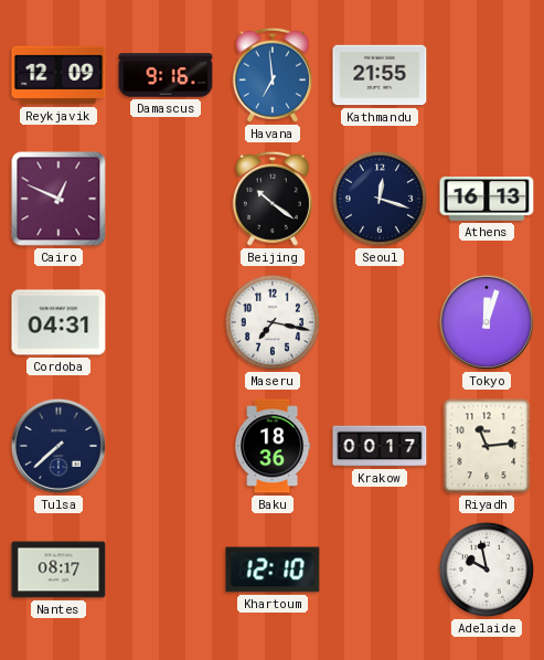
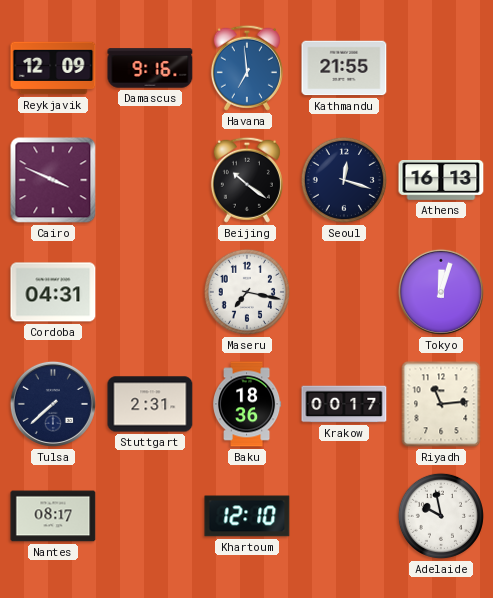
Cairo: 12:49 -> 3:49
Stuttgart: none -> 2:31
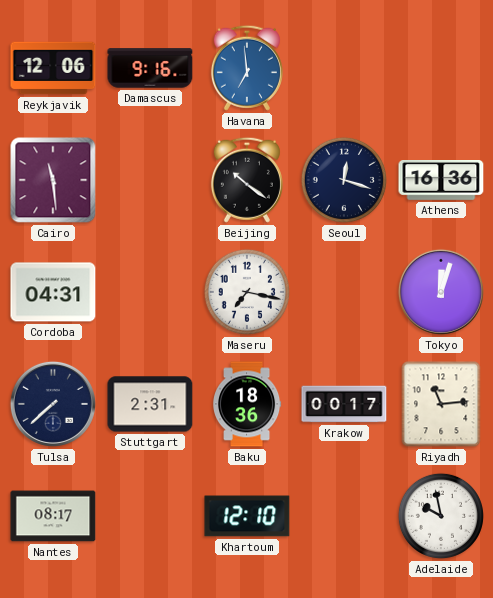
Reykjavik: 12:09 -> 12:06
Kathmandu: 21:55 -> none
Cairo: 3:49 -> 11:29
Athens: 16:13 -> 16:36
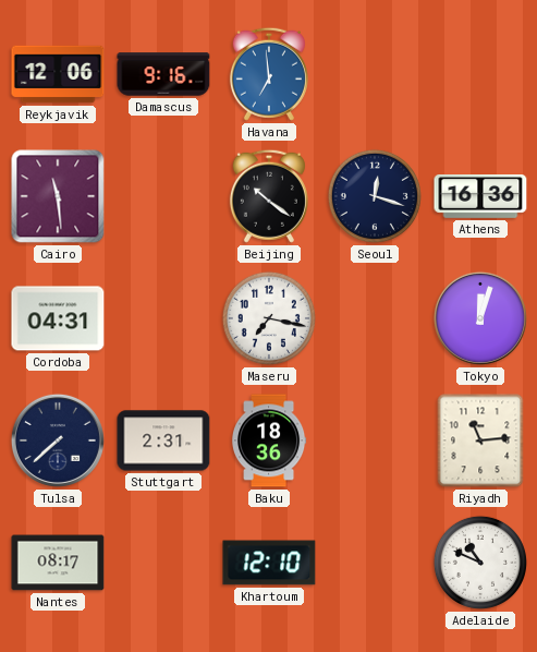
Krakow: 00:17 -> none
Adelaide: 9:58 -> 10:49
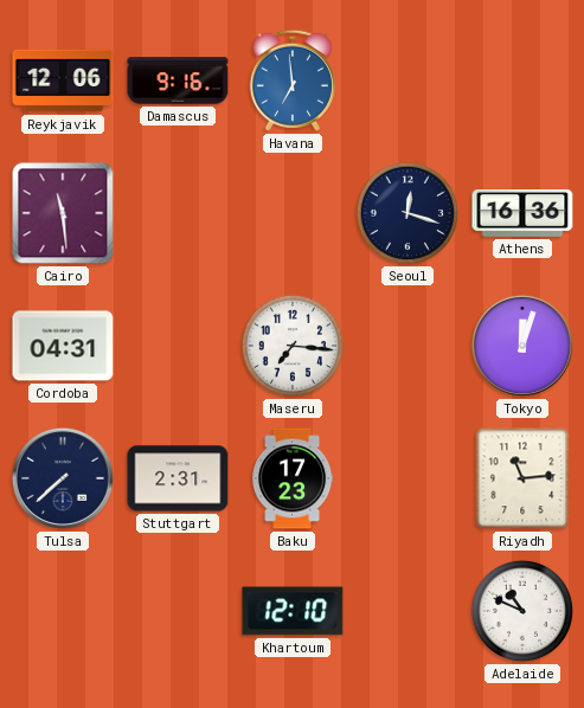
Beijing: 10:21 -> none
Maseru: 7:17 -> 7:16
Baku: 18:36 -> 17:23
Nantes: 08:17 -> none
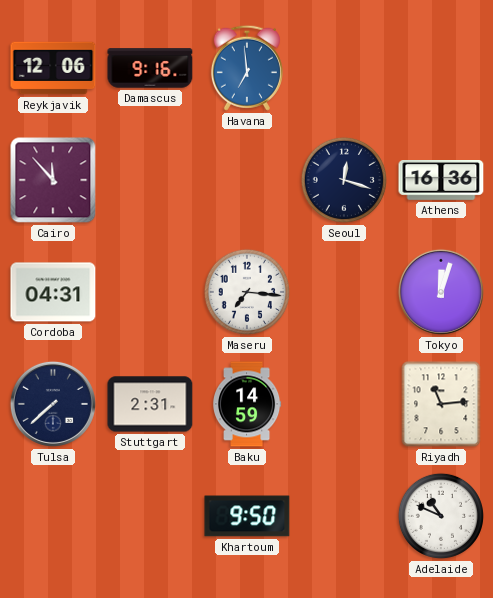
Cairo: 11:29 -> 11:53
Baku: 17:23 -> 14:59
Khartoum: 12:10 -> 9:50
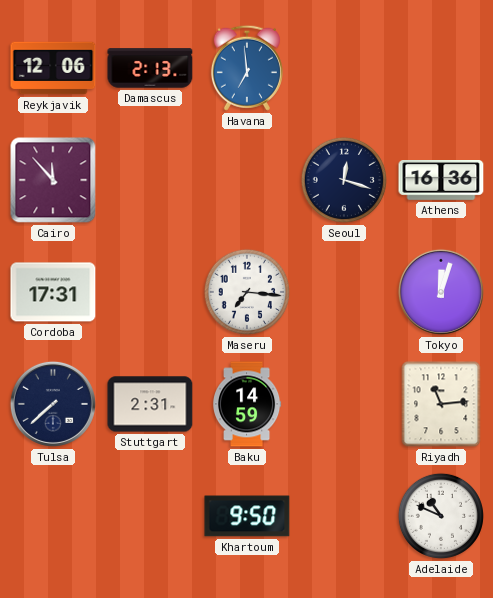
Damascus: 9:16 -> 2:13
Cordoba: 04:31 -> 17:31
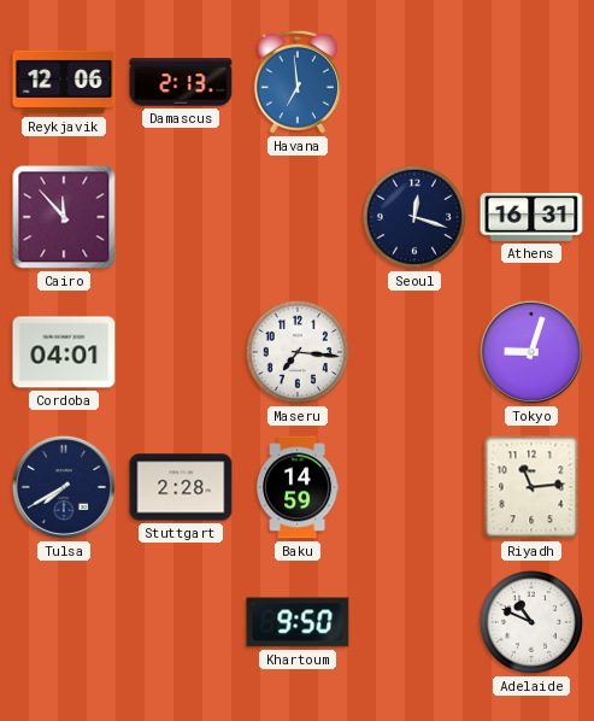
Athens: 16:36 -> 16:31
Cordoba: 17:31 -> 04:01
Tokyo: 12:03 -> 9:03
Tulsa: 7:38 -> 7:40
Stuttgart: 2:31 -> 2:28
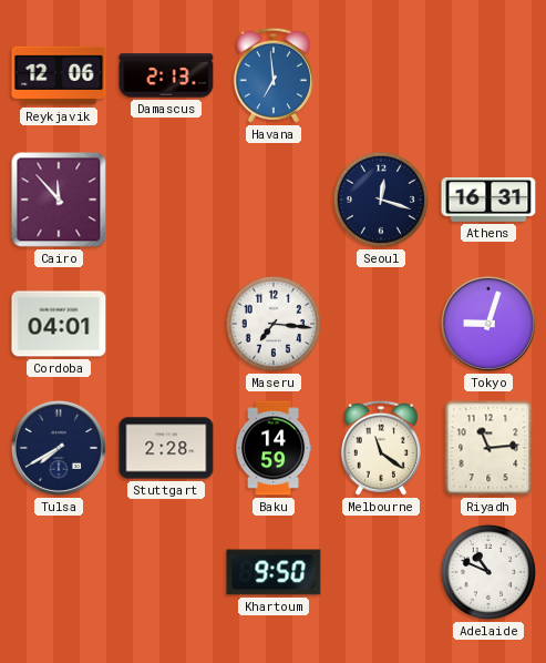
Melbourne: none -> 11:21
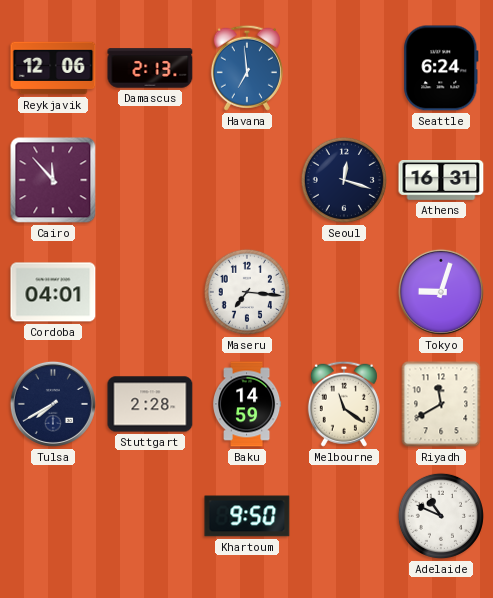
Seattle: none -> 6:24
Riyadh: 11:14 -> 11:40
